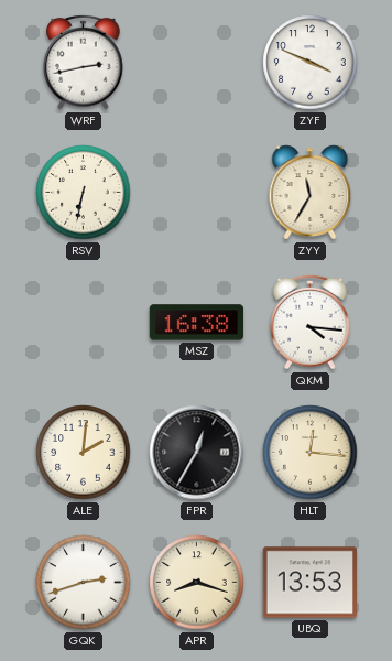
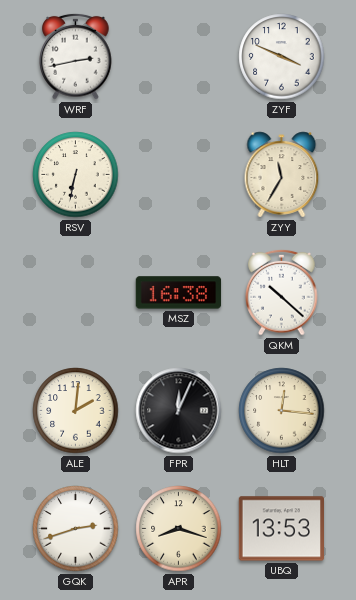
QKM: 4:16 -> 10:22
FPR: 12:35 -> 12:04
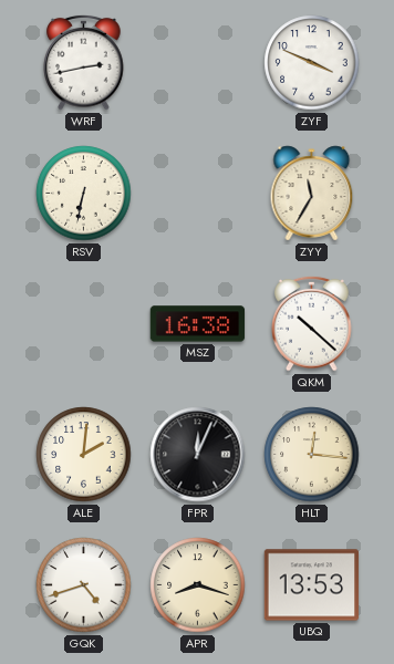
GQK: 2:42 -> 4:42
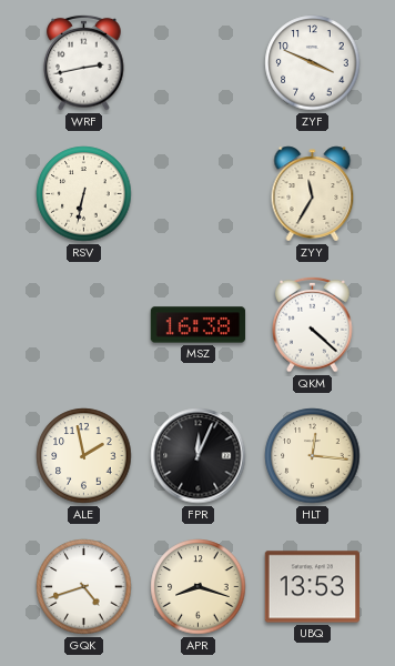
QKM: 10:22 -> 4:22
ALE: 2:01 -> 1:58
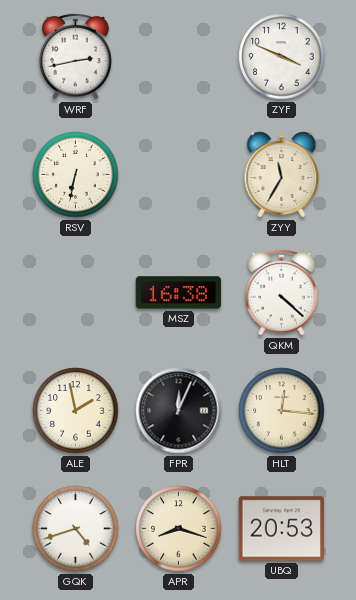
UBQ: 13:53 -> 20:53
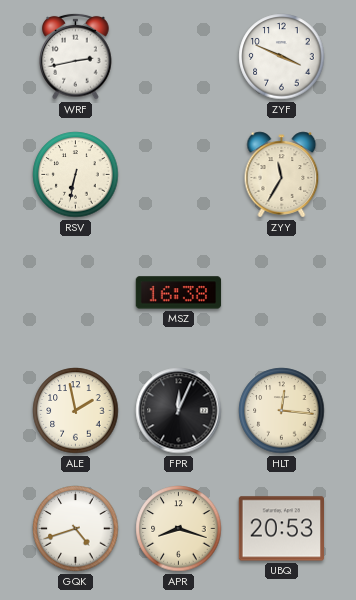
QKM: 4:22 -> none
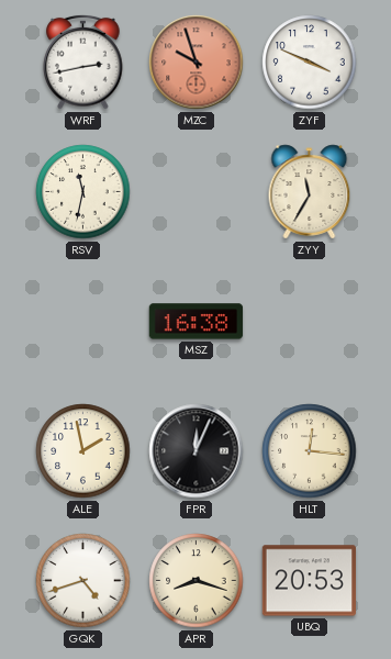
MZC: none -> 9:57
RSV: 6:32 -> 11:32
